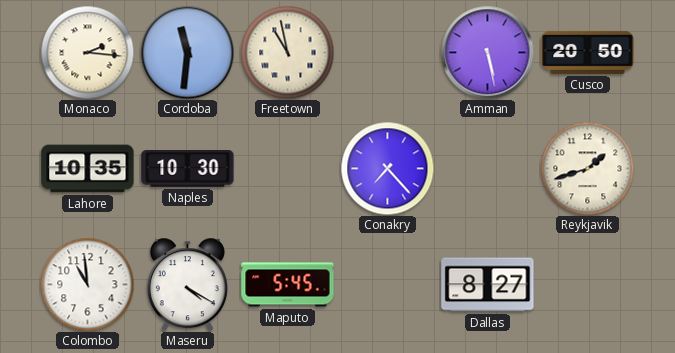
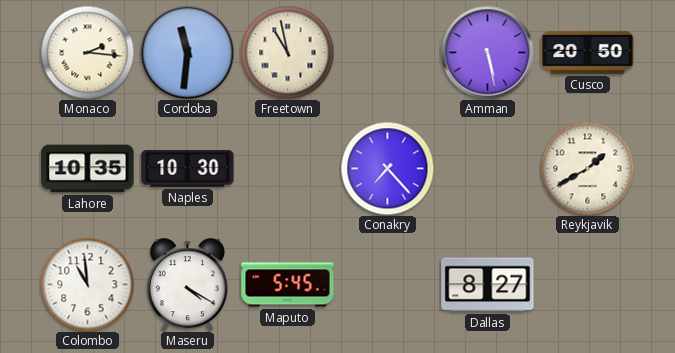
Reykjavik: 1:42 -> 1:40
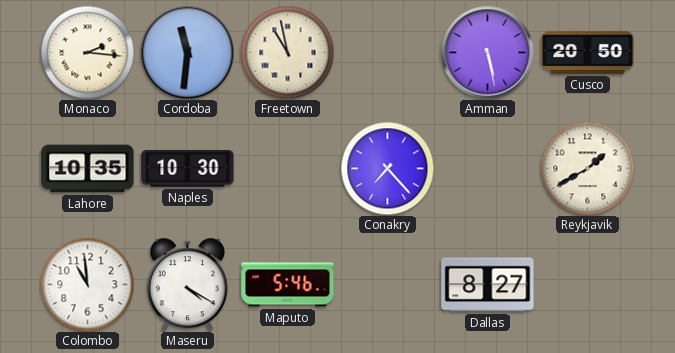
Maputo: 5:45 -> 5:46
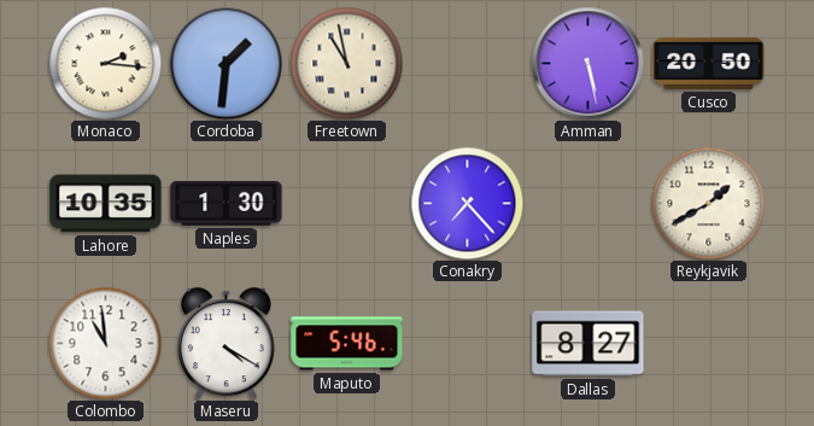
Cordoba: 11:31 -> 1:31
Naples: 10:30 -> 1:30
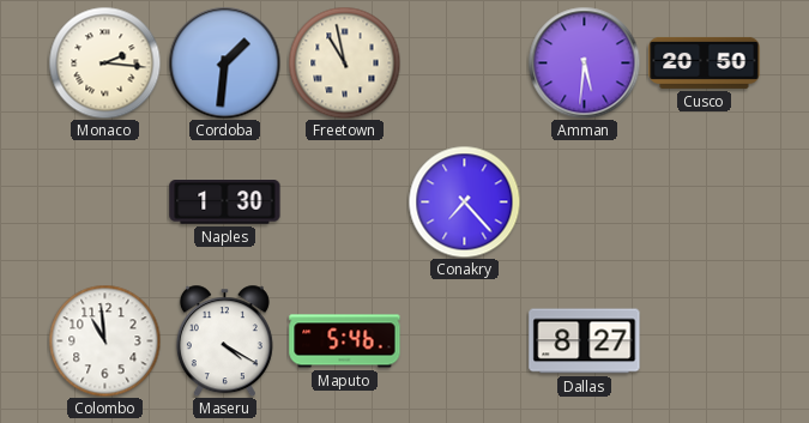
Amman: 5:28 -> 5:31
Lahore: 10:35 -> none
Reykjavik: 1:40 -> none
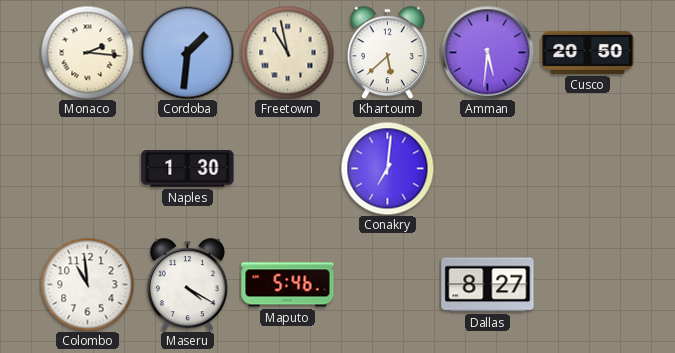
Khartoum: none -> 5:38
Conakry: 7:23 -> 7:01
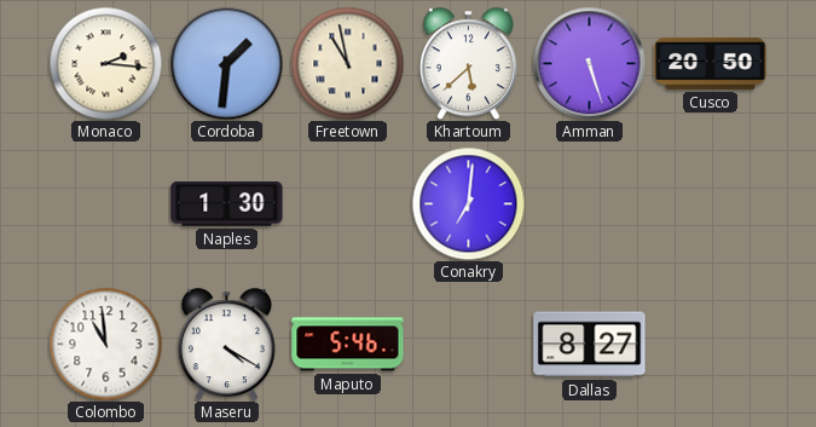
Amman: 5:31 -> 5:27
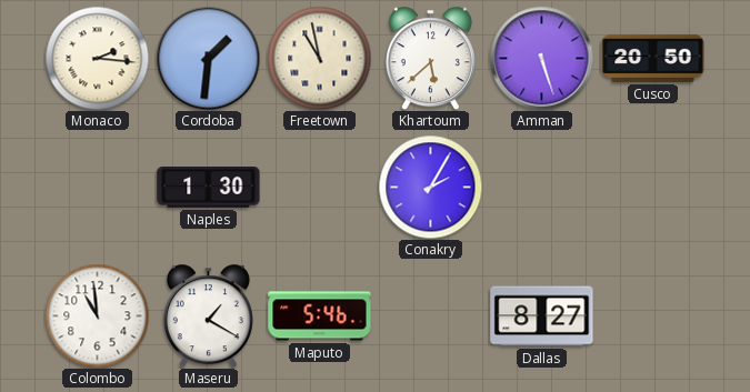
Conakry: 7:01 -> 2:05
Maseru: 4:20 -> 1:20
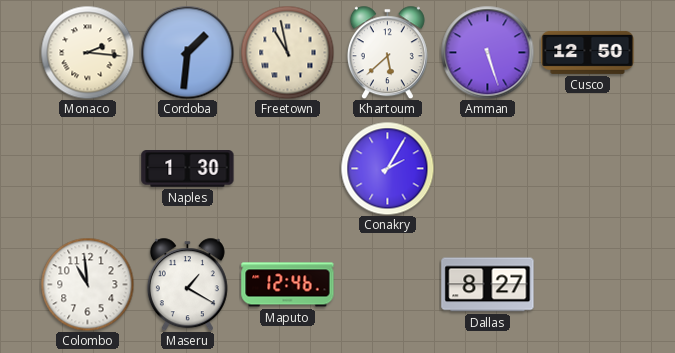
Cusco: 20:50 -> 12:50
Maputo: 5:46 -> 12:46
